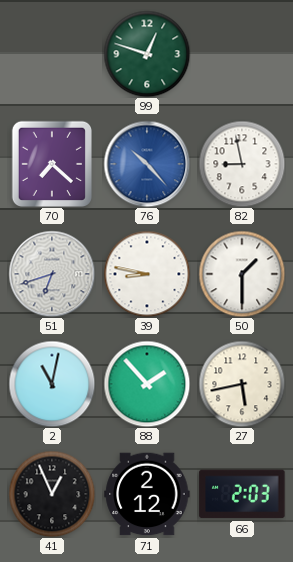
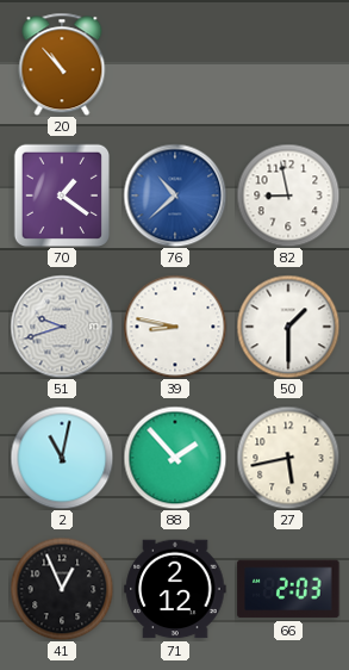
20: none -> 10:53
99: 12:48 -> none
70: 7:22 -> 1:21
76: 10:23 -> 10:38
51: 6:42 -> 9:42
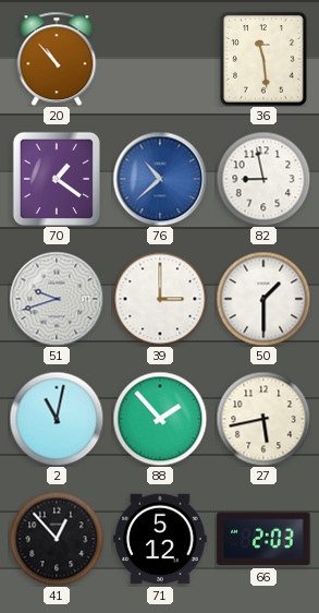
36: none -> 11:29
39: 8:47 -> 3:00
41: 12:56 -> 12:53
71: 2:12 -> 5:12
